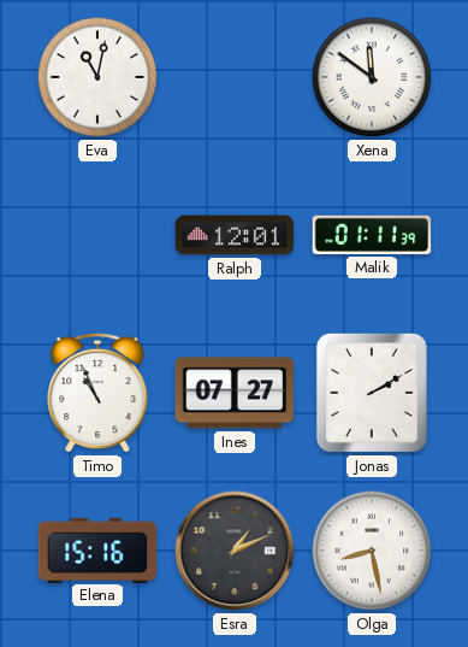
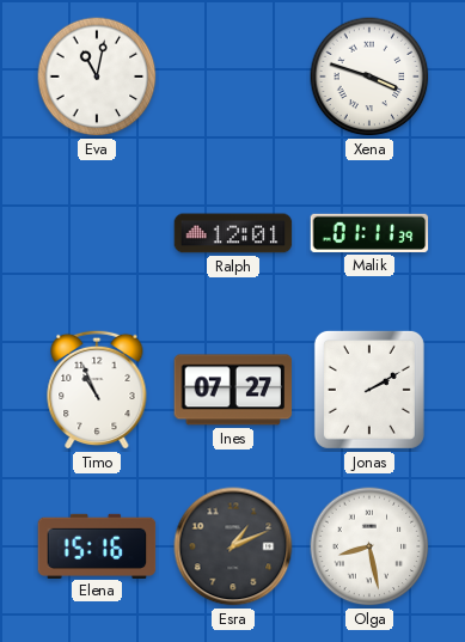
Xena: 11:51 -> 3:48
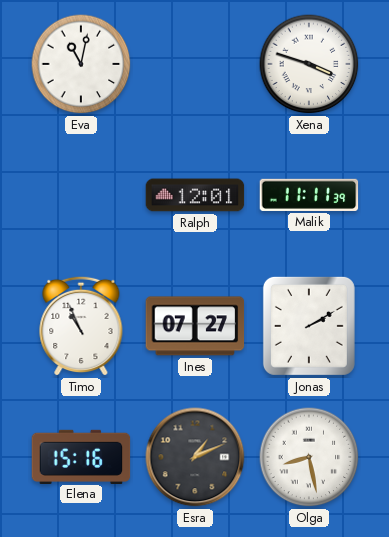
Malik: 01:11 -> 11:11
